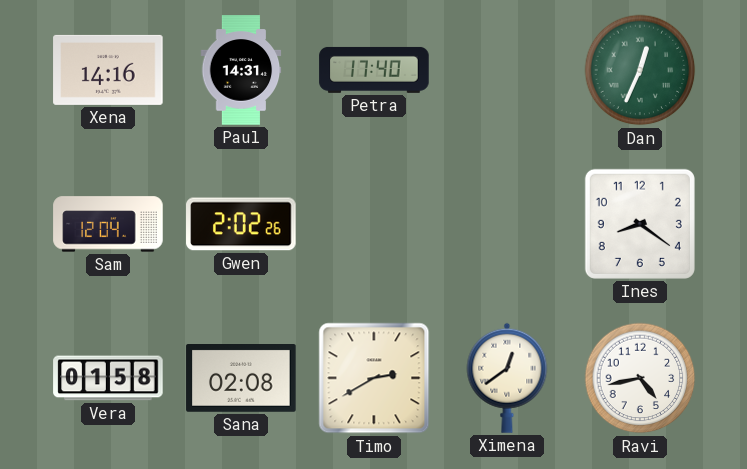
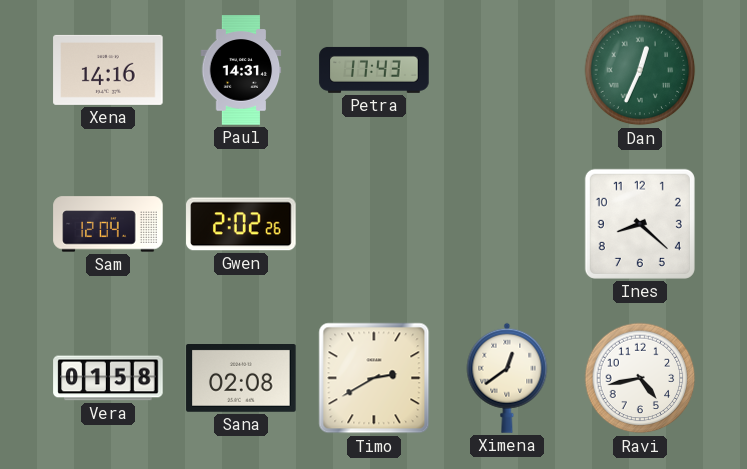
Petra: 17:40 -> 17:43
Ines: 8:21 -> 8:22
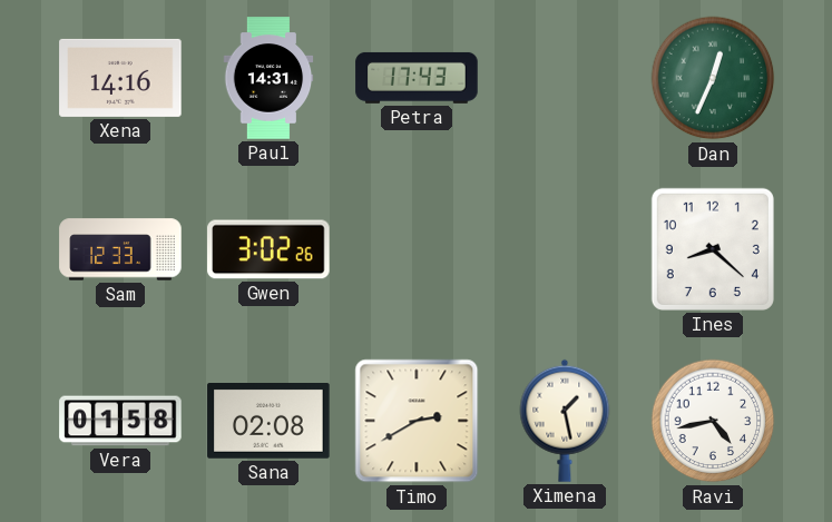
Sam: 12:04 -> 12:33
Gwen: 2:02 -> 3:02
Ximena: 12:39 -> 1:28
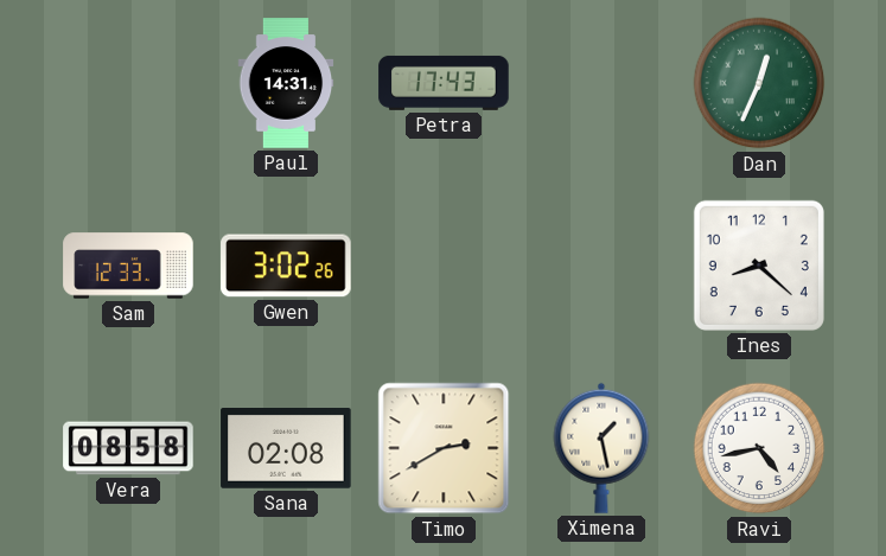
Xena: 14:16 -> none
Vera: 01:58 -> 08:58
